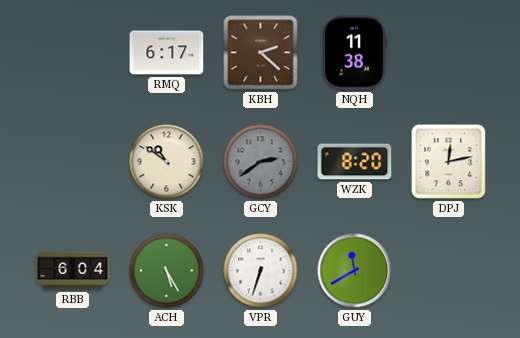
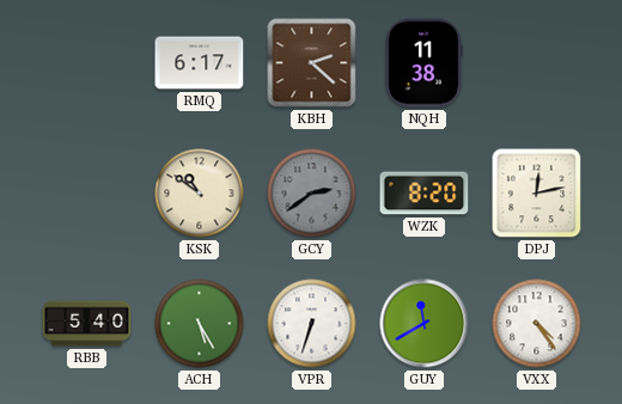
RBB: 6:04 -> 5:40
VXX: none -> 4:24
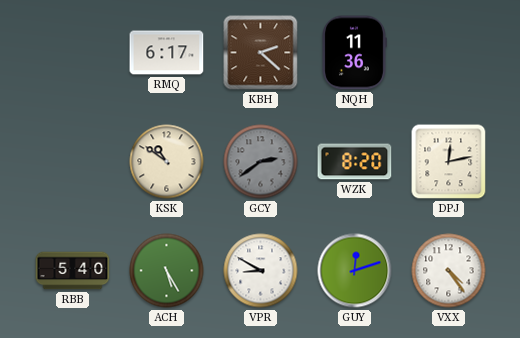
NQH: 11:38 -> 11:36
VPR: 6:33 -> 8:50
GUY: 11:40 -> 12:12
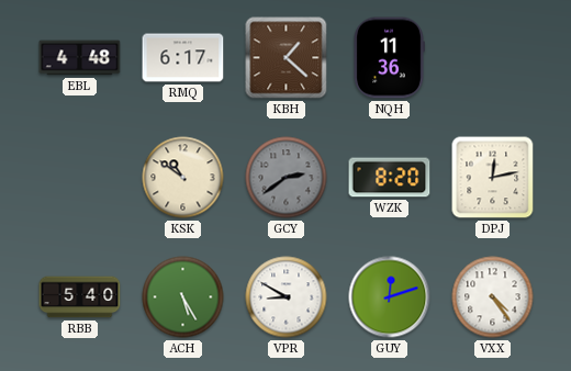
EBL: none -> 4:48
KBH: 2:22 -> 1:22
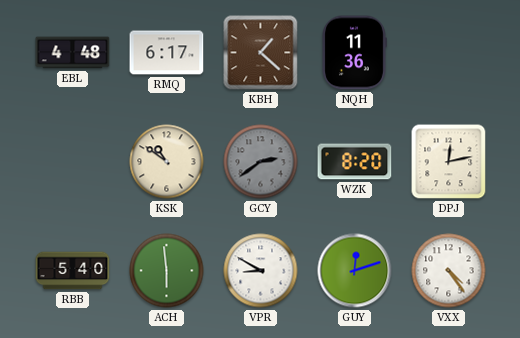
ACH: 5:25 -> 5:59
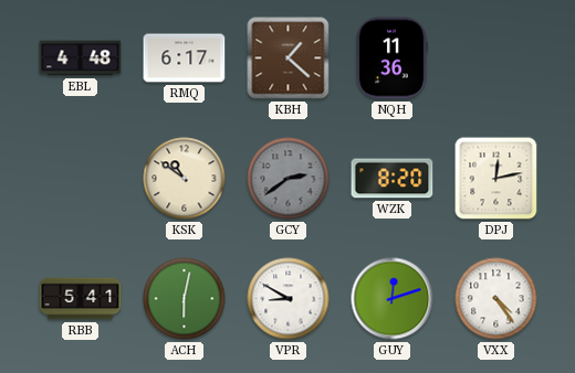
RBB: 5:40 -> 5:41
ACH: 5:59 -> 6:02
